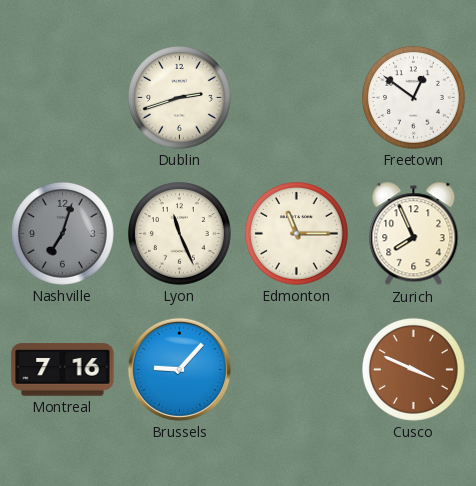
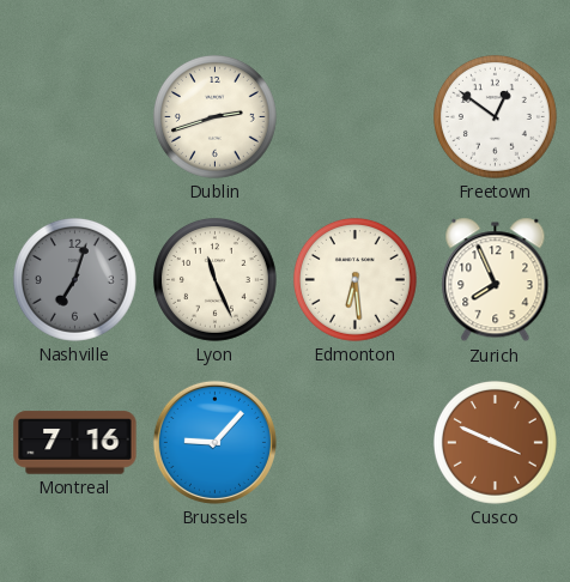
Edmonton: 11:15 -> 6:29
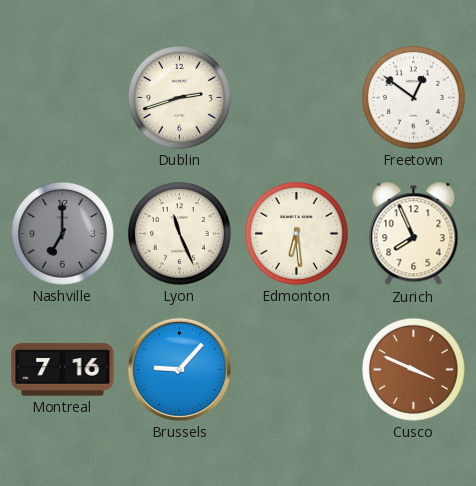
Nashville: 7:03 -> 7:00
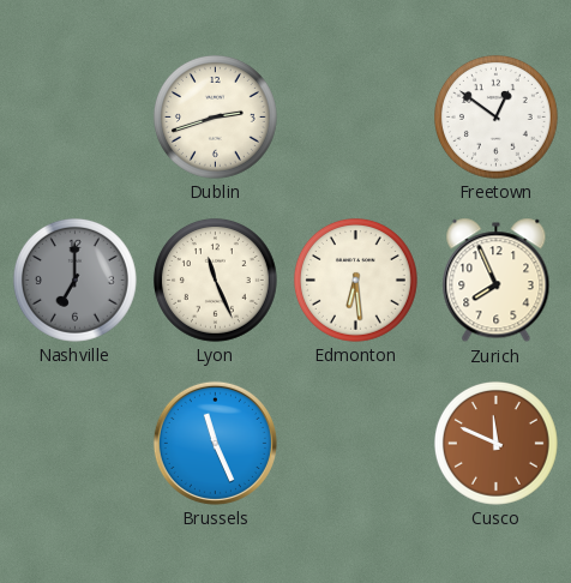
Montreal: 7:16 -> none
Brussels: 9:07 -> 11:26
Cusco: 3:49 -> 11:49
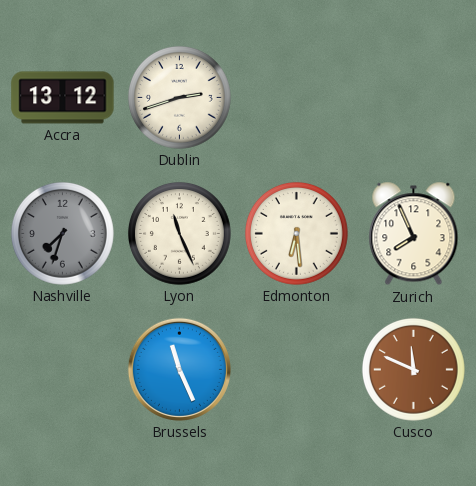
Accra: none -> 13:12
Freetown: 12:51 -> none
Nashville: 7:00 -> 7:33
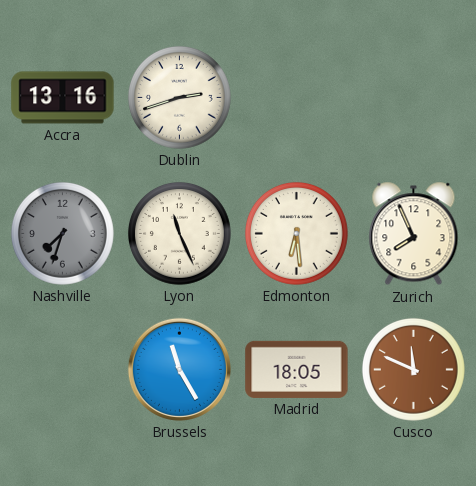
Accra: 13:12 -> 13:16
Brussels: 11:26 -> 11:25
Madrid: none -> 18:05
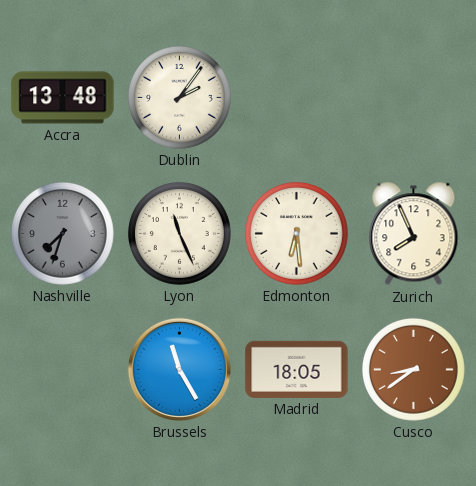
Accra: 13:16 -> 13:48
Dublin: 2:42 -> 2:06
Cusco: 11:49 -> 8:39
